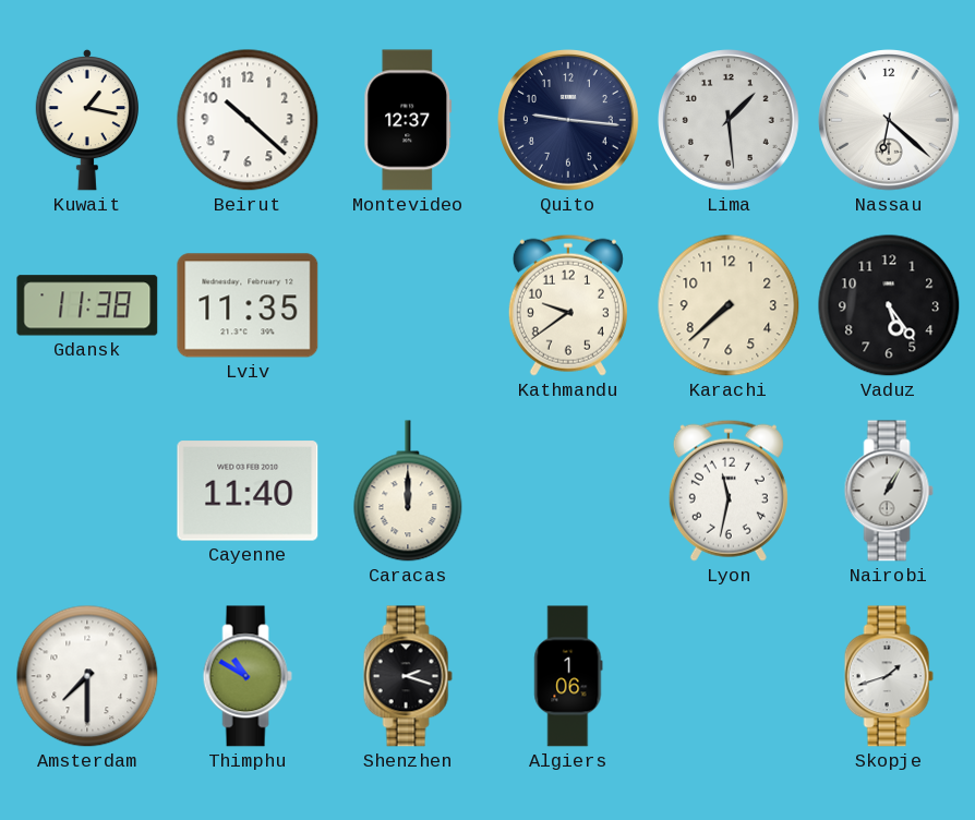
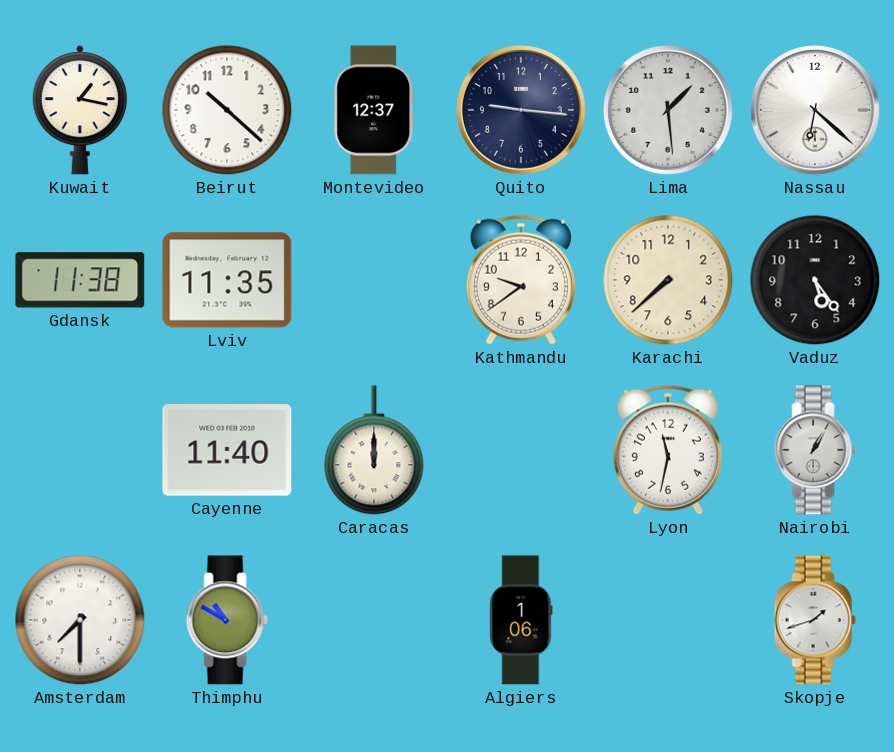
Shenzhen: 2:18 -> none
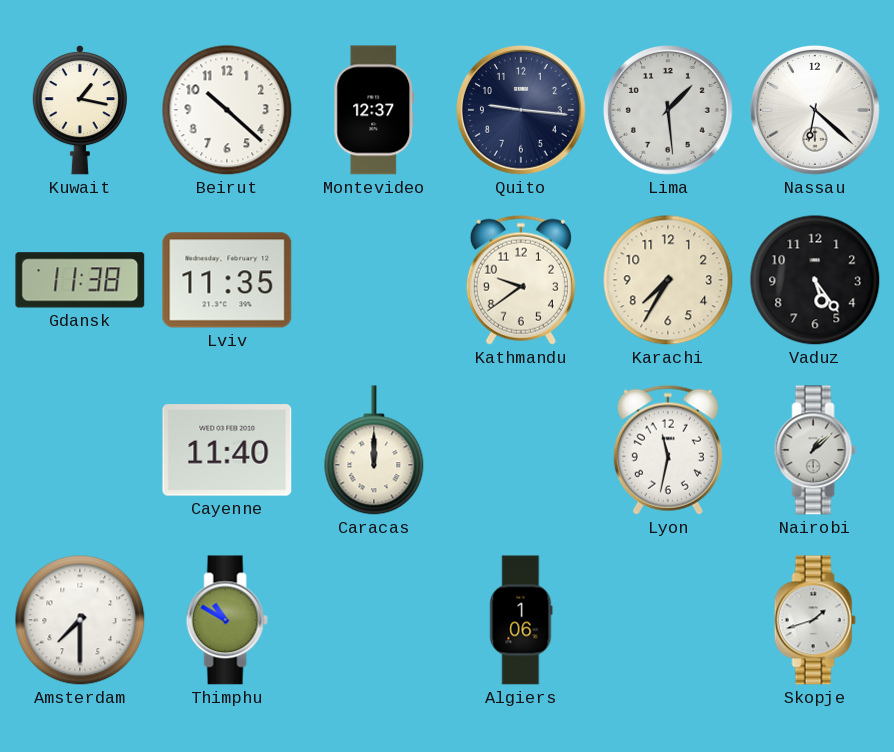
Karachi: 7:38 -> 7:35
Nairobi: 1:05 -> 1:08
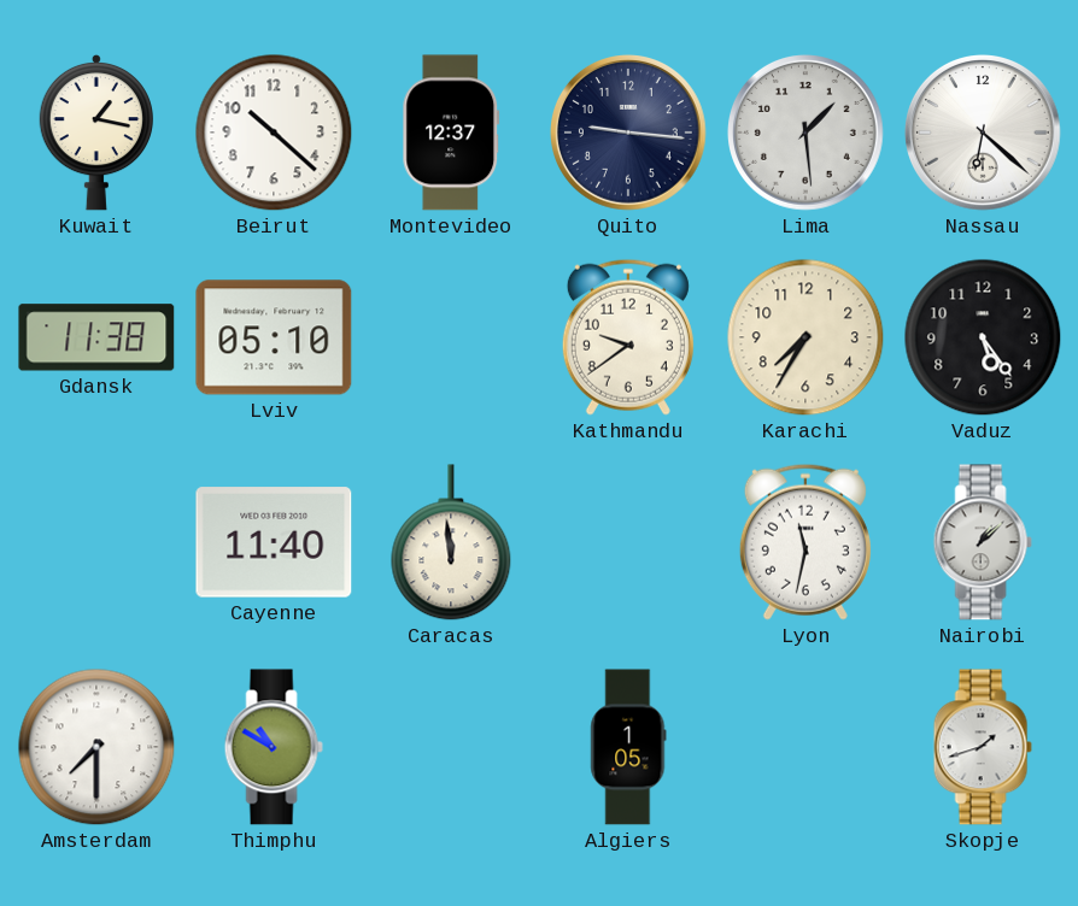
Lviv: 11:35 -> 05:10
Caracas: 12:00 -> 11:59
Algiers: 1:06 -> 1:05
